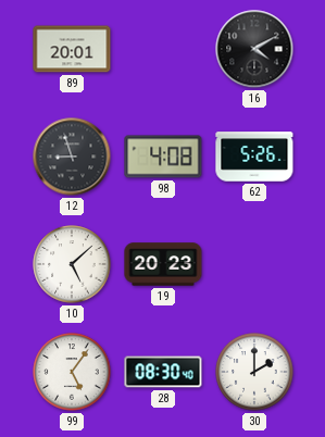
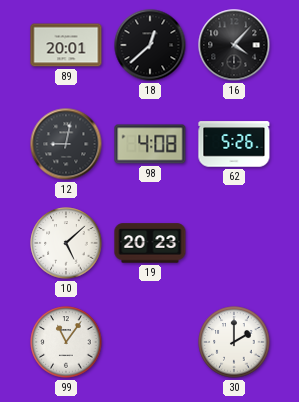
18: none -> 12:38
16: 4:10 -> 4:07
12: 8:57 -> 9:02
99: 5:06 -> 11:06
28: 08:30 -> none
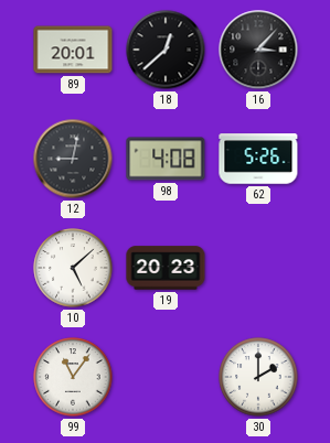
16: 4:07 -> 3:07
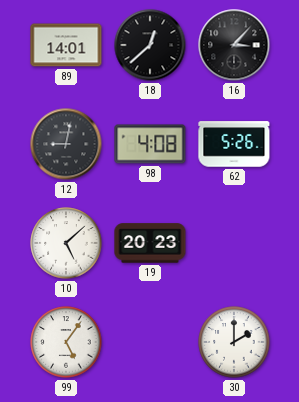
89: 20:01 -> 14:01
99: 11:06 -> 5:06
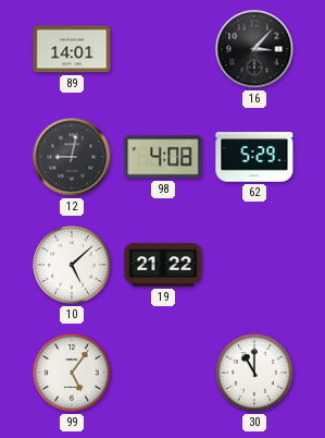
18: 12:38 -> none
62: 5:26 -> 5:29
19: 20:23 -> 21:22
30: 2:00 -> 11:00
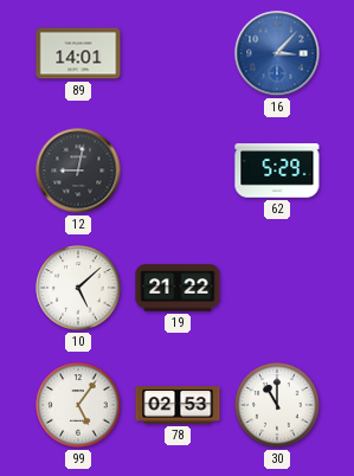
16 dial: black -> blue
98: 4:08 -> none
78: none -> 02:53
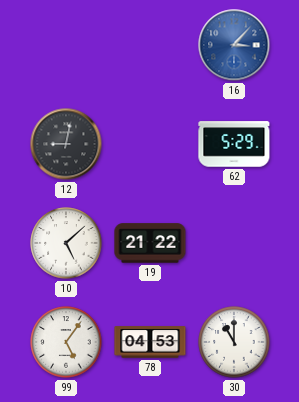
89: 14:01 -> none
78: 02:53 -> 04:53
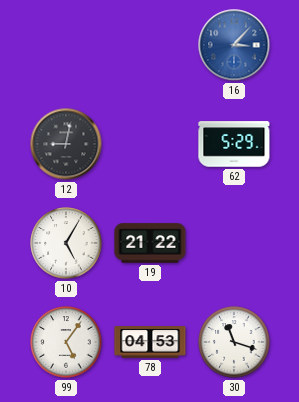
10: 5:08 -> 5:05
30: 11:00 -> 11:18
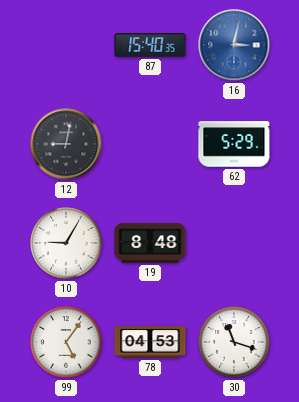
87: none -> 15:40
16: 3:07 -> 3:02
10: 5:05 -> 9:05
19: 21:22 -> 8:48
